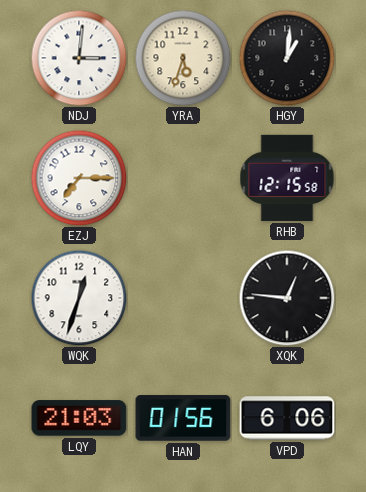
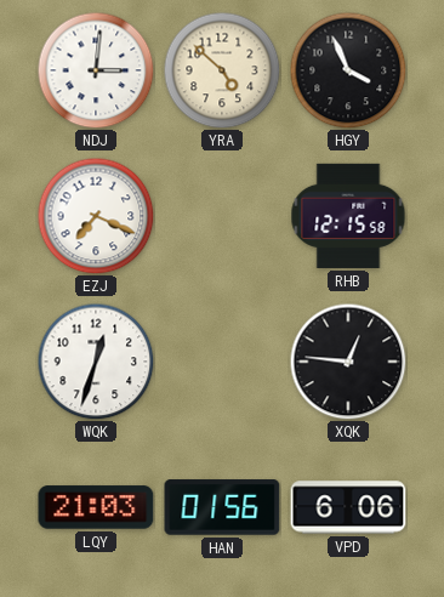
YRA: 5:33 -> 4:52
HGY: 1:01 -> 3:56
EZJ: 7:15 -> 7:19
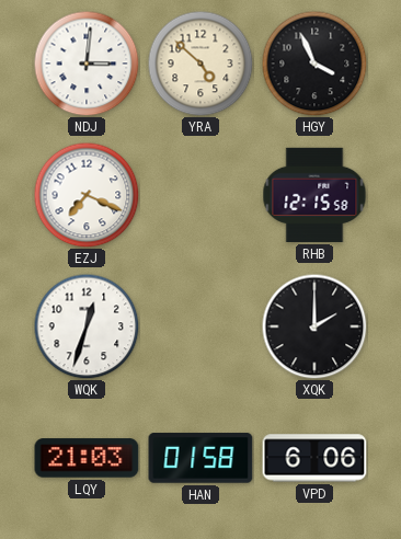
XQK: 12:46 -> 2:00
HAN: 01:56 -> 01:58
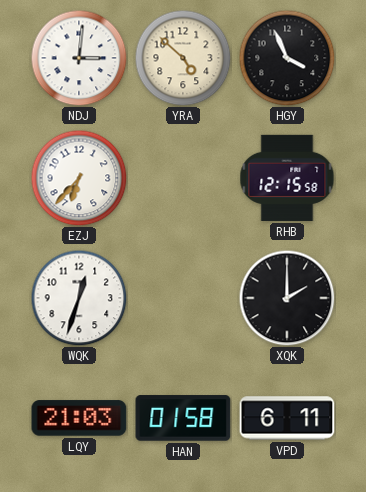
EZJ: 7:19 -> 6:37
VPD: 6:06 -> 6:11
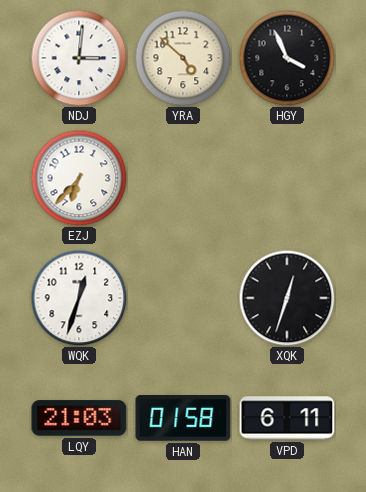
RHB: 12:15 -> none
XQK: 2:00 -> 12:33
